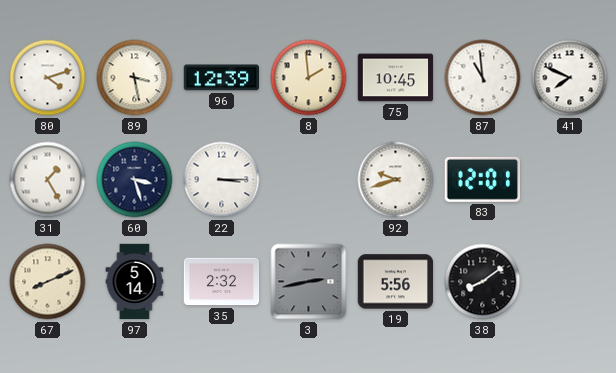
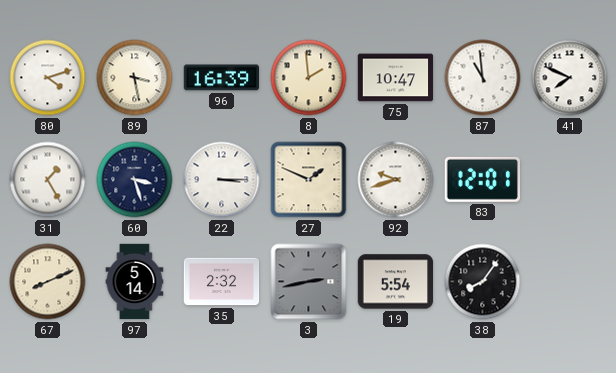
96: 12:39 -> 16:39
75: 10:45 -> 10:47
27: none -> 1:49
19: 5:56 -> 5:54
38: 8:09 -> 8:06
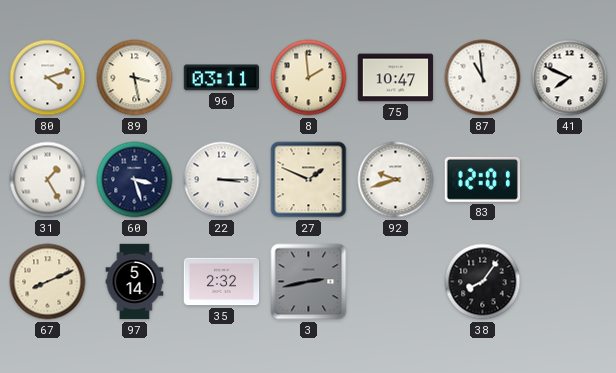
96: 16:39 -> 03:11
19: 5:54 -> none
